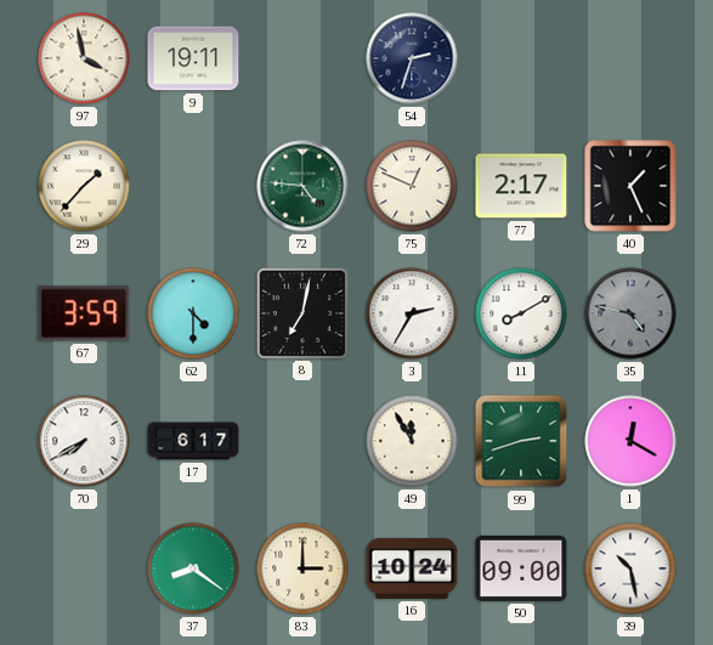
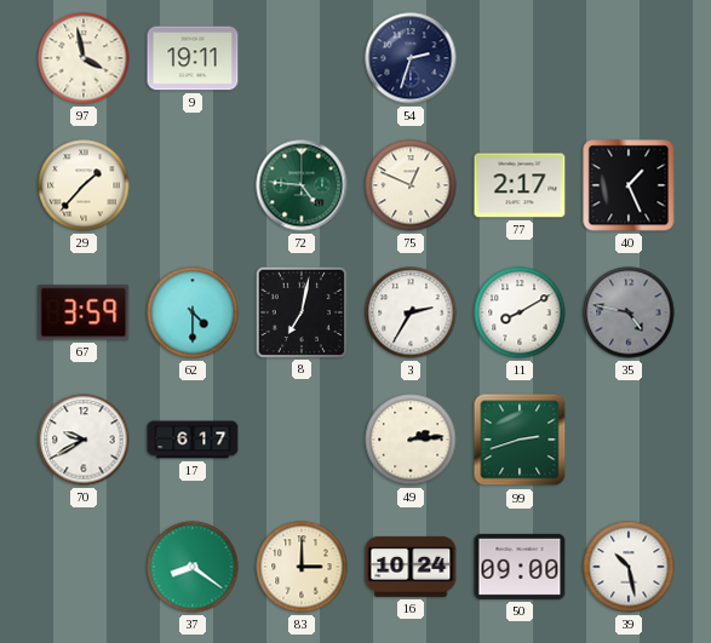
70: 7:40 -> 9:40
49: 11:55 -> 2:14
1: 12:20 -> none
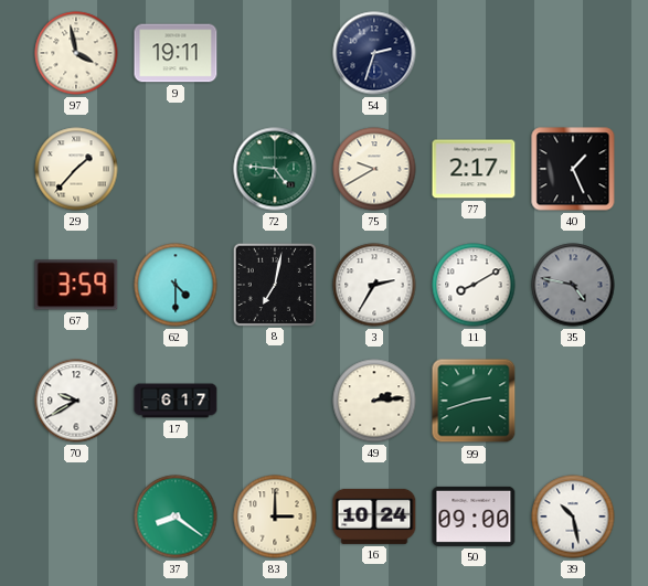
75: 12:49 -> 9:40
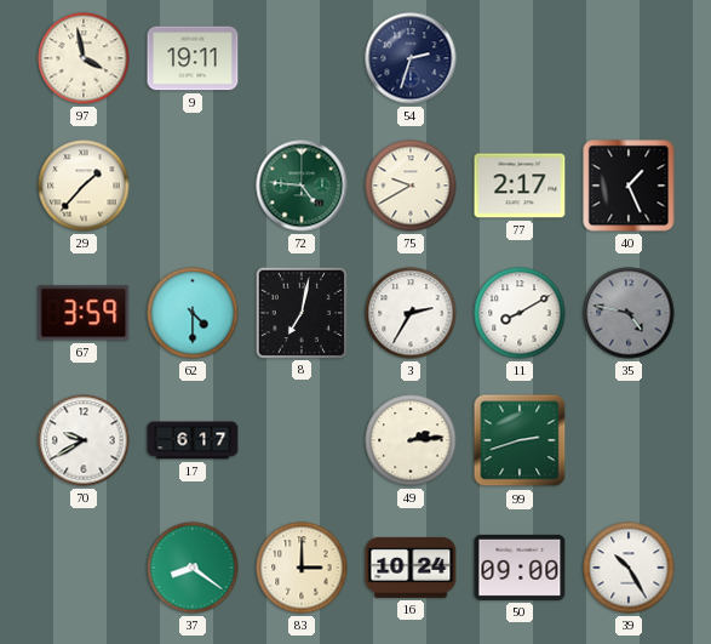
39: 10:28 -> 10:25
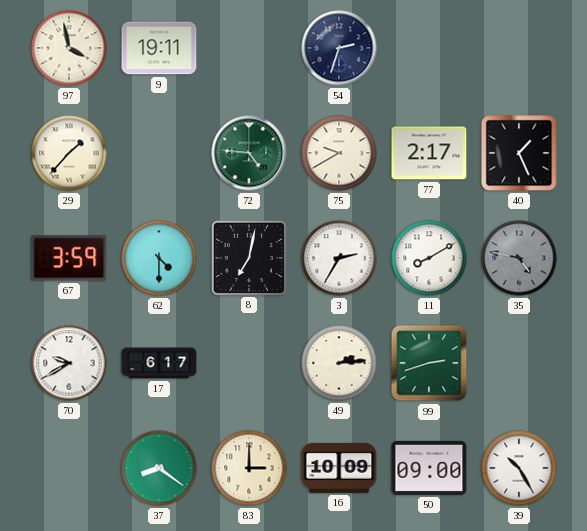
16: 10:24 -> 10:09
